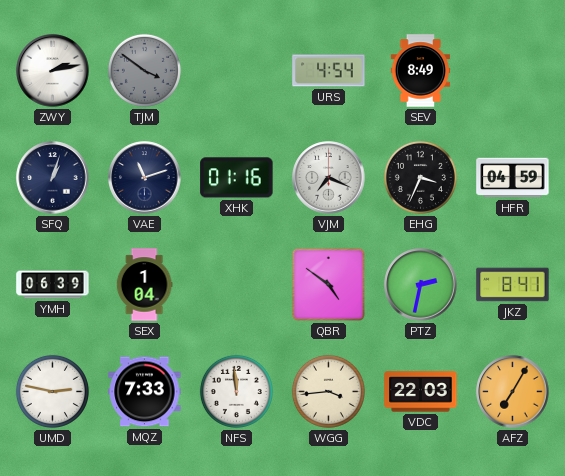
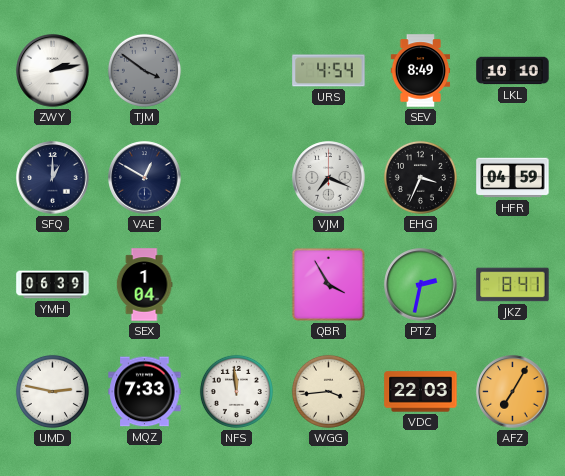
LKL: none -> 10:10
SFQ: 1:03 -> 1:00
VAE: 11:12 -> 12:50
XHK: 01:16 -> none
QBR: 4:51 -> 3:55
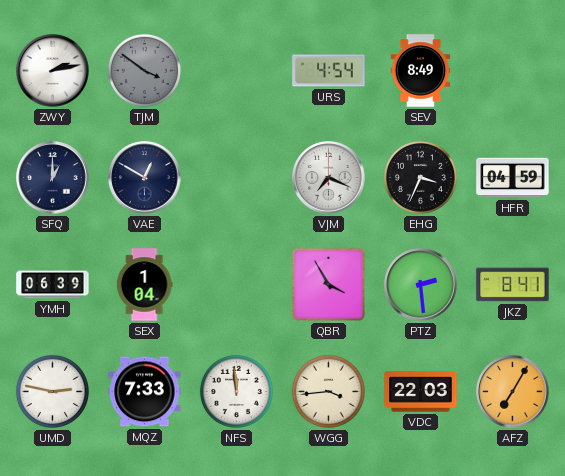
LKL: 10:10 -> none
PTZ: 2:32 -> 2:29
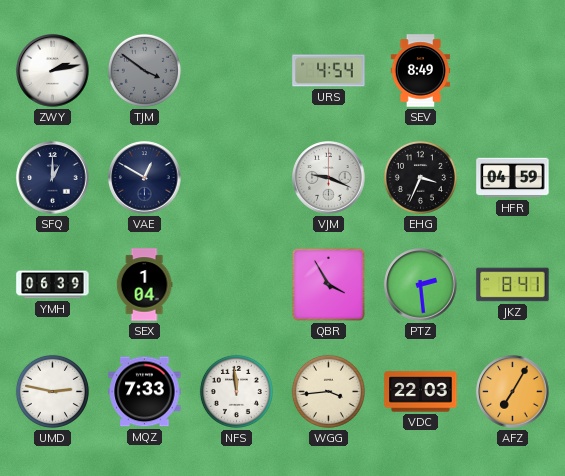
VJM: 7:19 -> 9:19
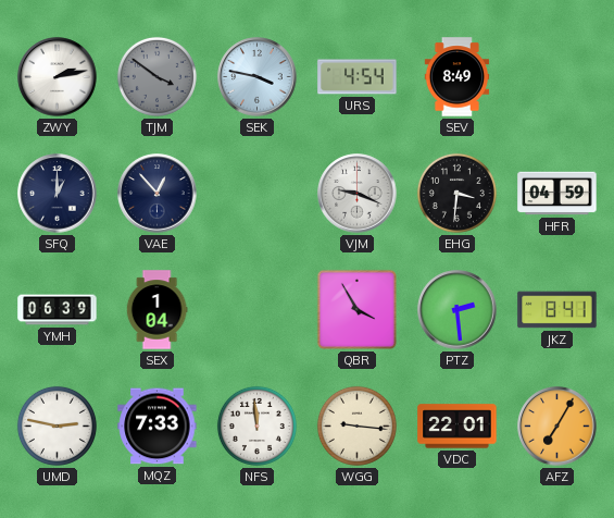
SEK: none -> 3:47
VAE: 12:50 -> 12:53
EHG: 3:34 -> 3:31
WGG: 3:44 -> 9:16
VDC: 22:03 -> 22:01
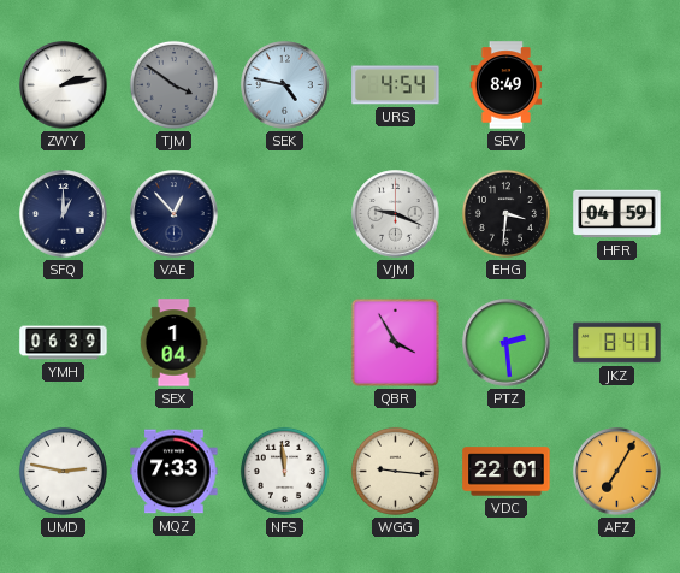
SEK: 3:47 -> 4:47
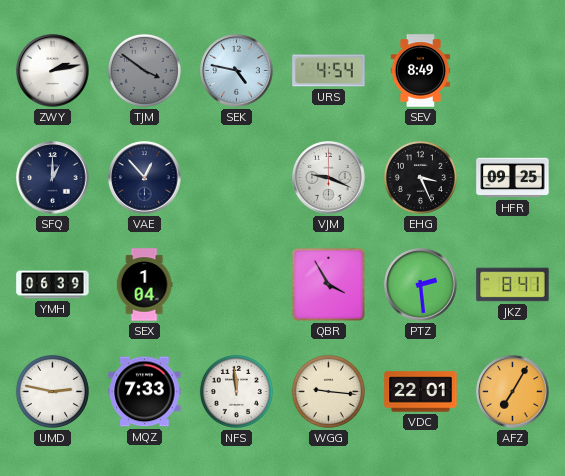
EHG: 3:31 -> 3:26
HFR: 04:59 -> 09:25
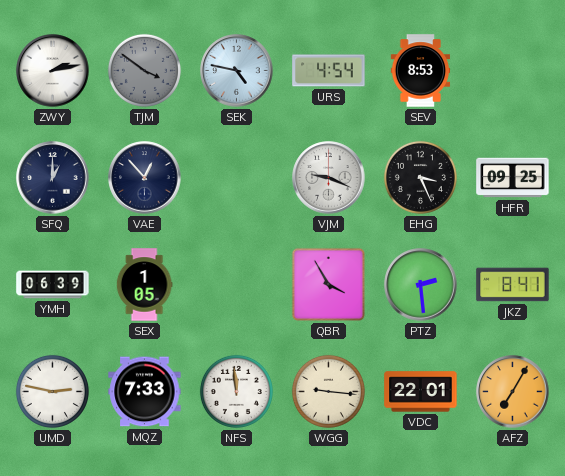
SEV: 8:49 -> 8:53
SEX: 1:04 -> 1:05
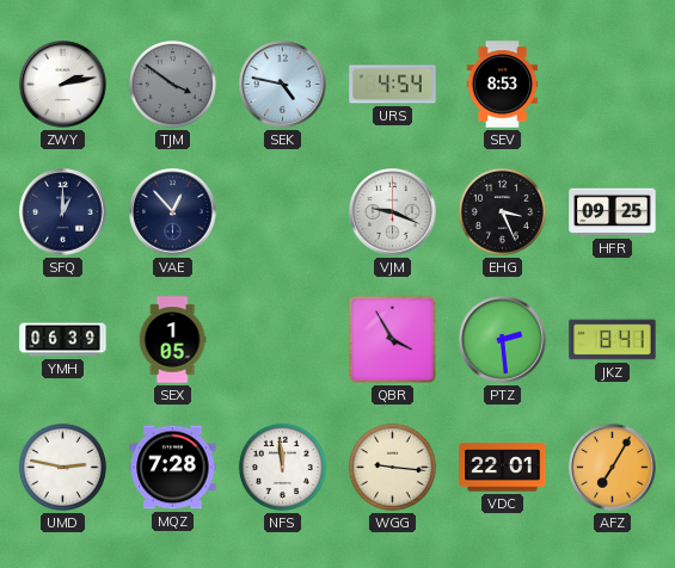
MQZ: 7:33 -> 7:28
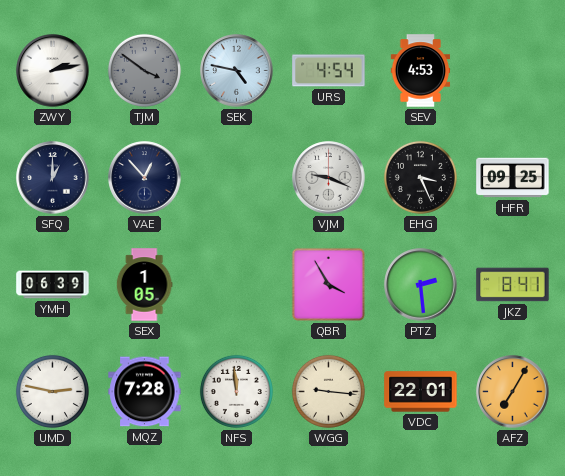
SEV: 8:53 -> 4:53
